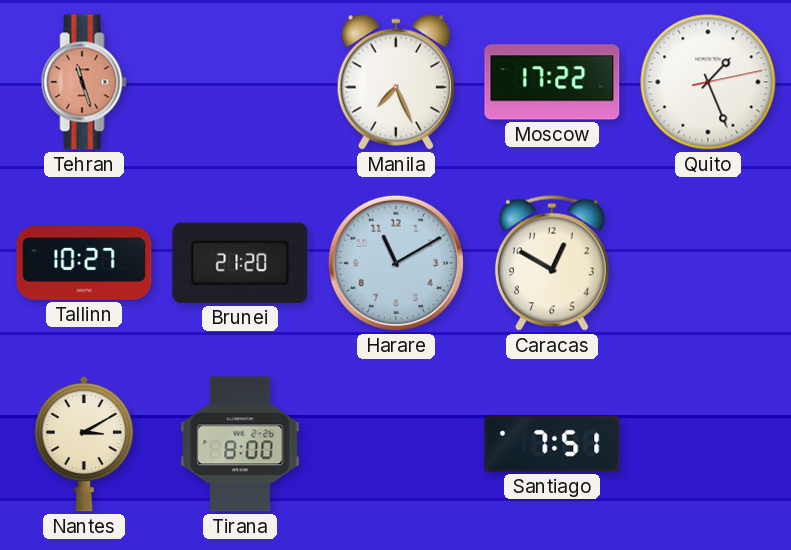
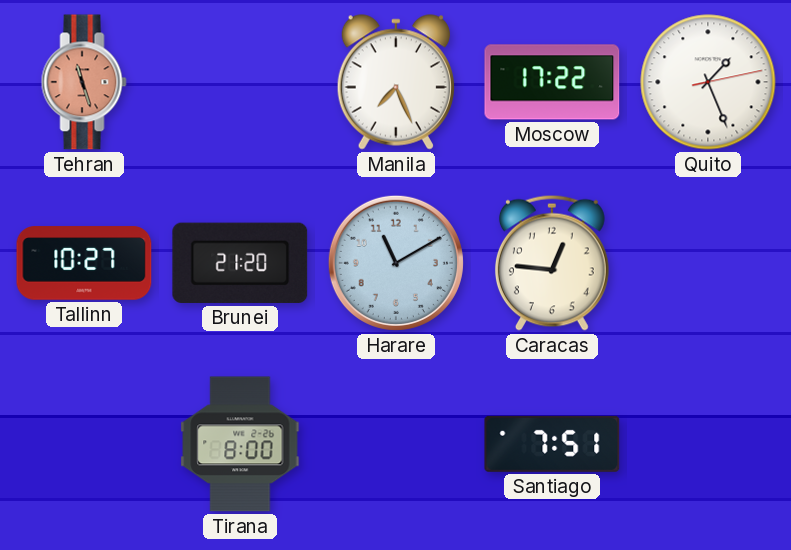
Caracas: 12:50 -> 12:46
Nantes: 3:10 -> none
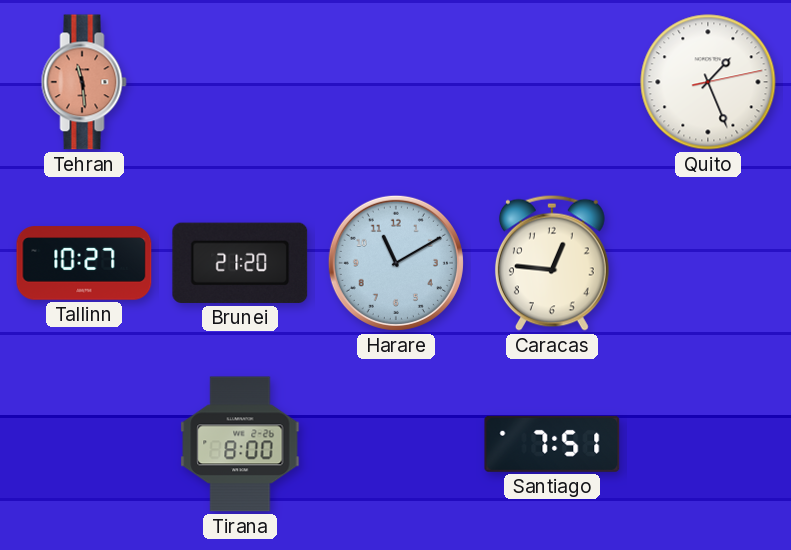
Tehran: 11:27 -> 11:29
Manila: 7:26 -> none
Moscow: 17:22 -> none
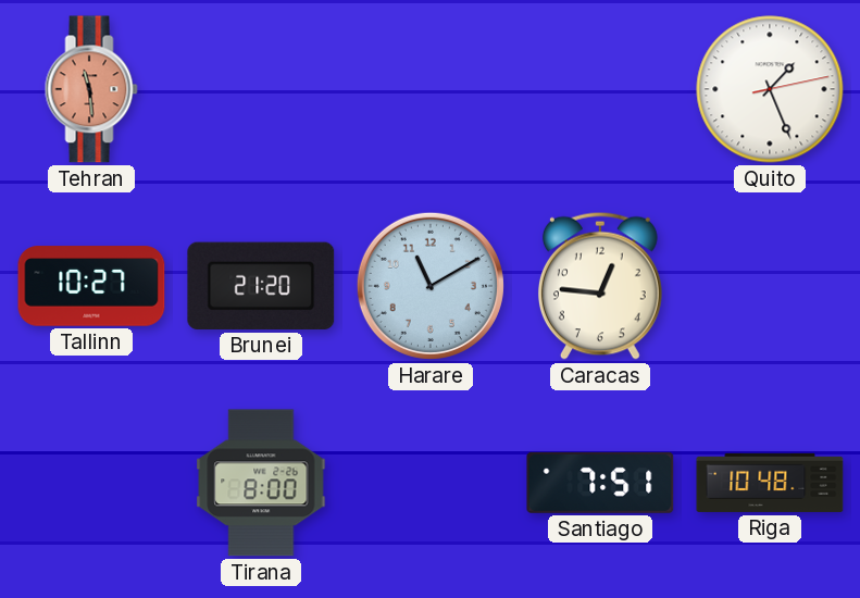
Riga: none -> 10:48
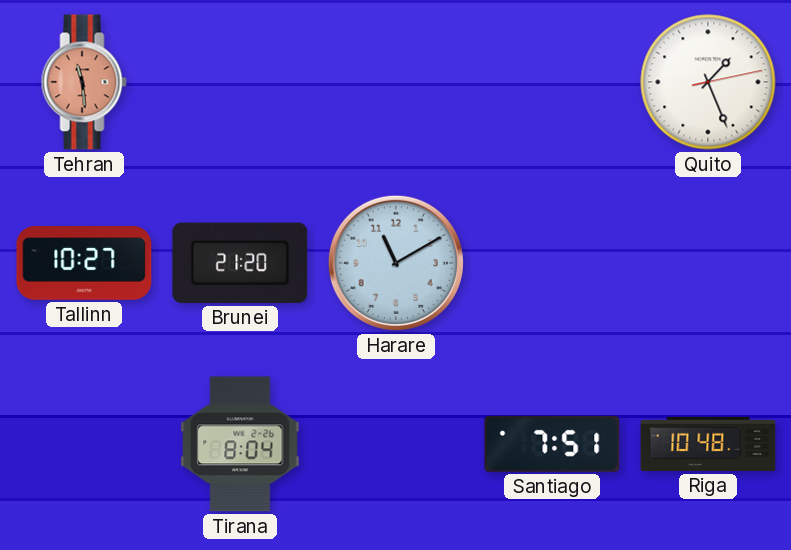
Caracas: 12:46 -> none
Tirana: 8:00 -> 8:04
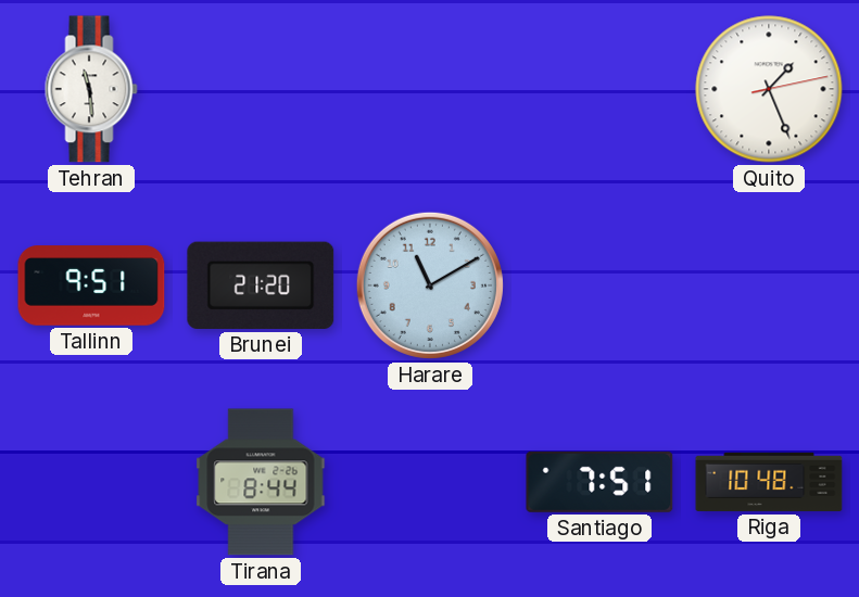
Tehran dial: salmon -> white
Tallinn: 10:27 -> 9:51
Tirana: 8:04 -> 8:44
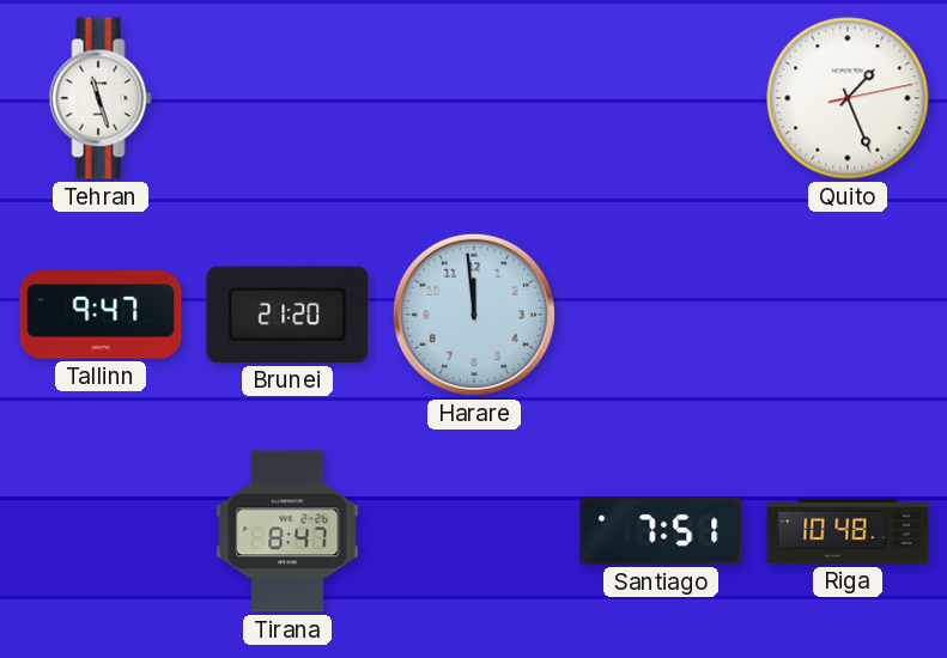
Tehran: 11:29 -> 11:27
Tallinn: 9:51 -> 9:47
Harare: 11:10 -> 11:59
Tirana: 8:44 -> 8:47
